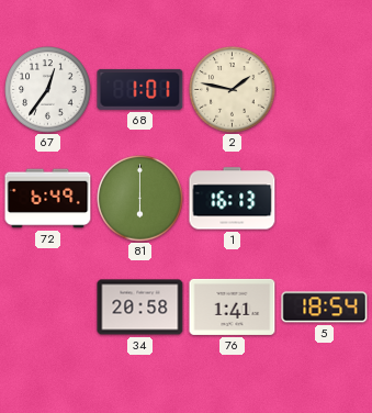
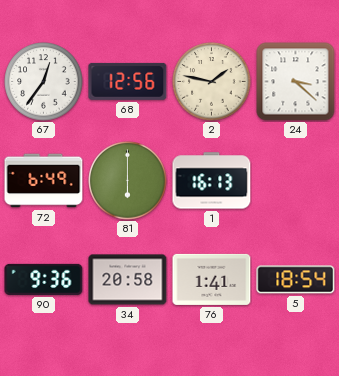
68: 1:01 -> 12:56
24: none -> 3:22
90: none -> 9:36
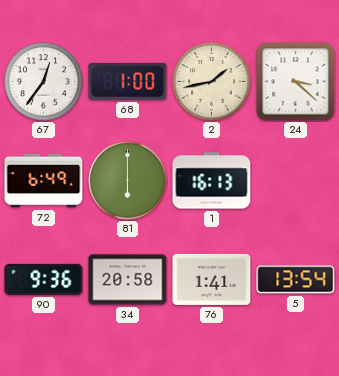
68: 12:56 -> 1:00
2: 1:47 -> 1:43
5: 18:54 -> 13:54
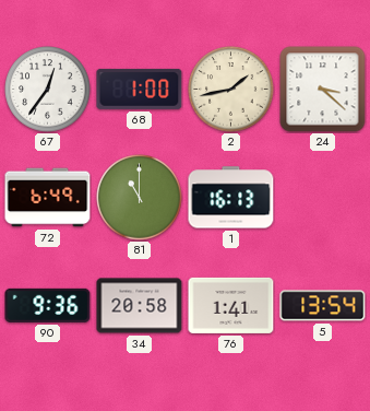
81: 6:00 -> 11:00
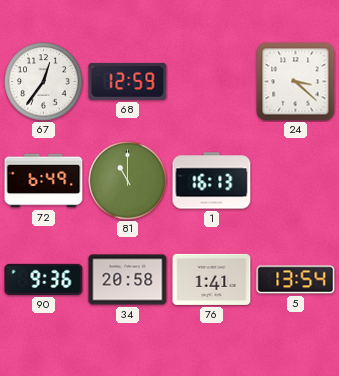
68: 1:00 -> 12:59
2: 1:43 -> none
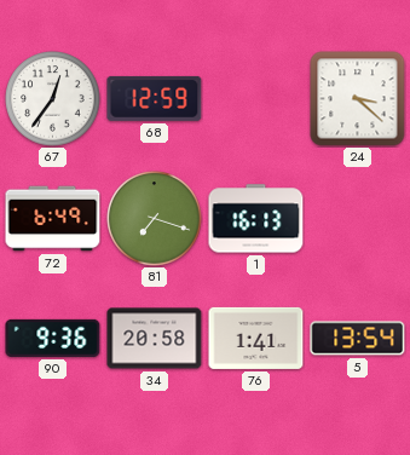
81: 11:00 -> 7:18
